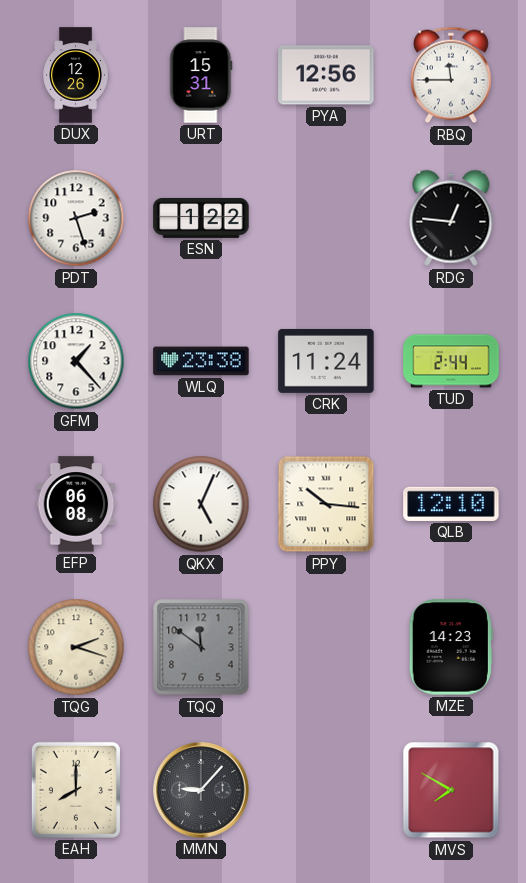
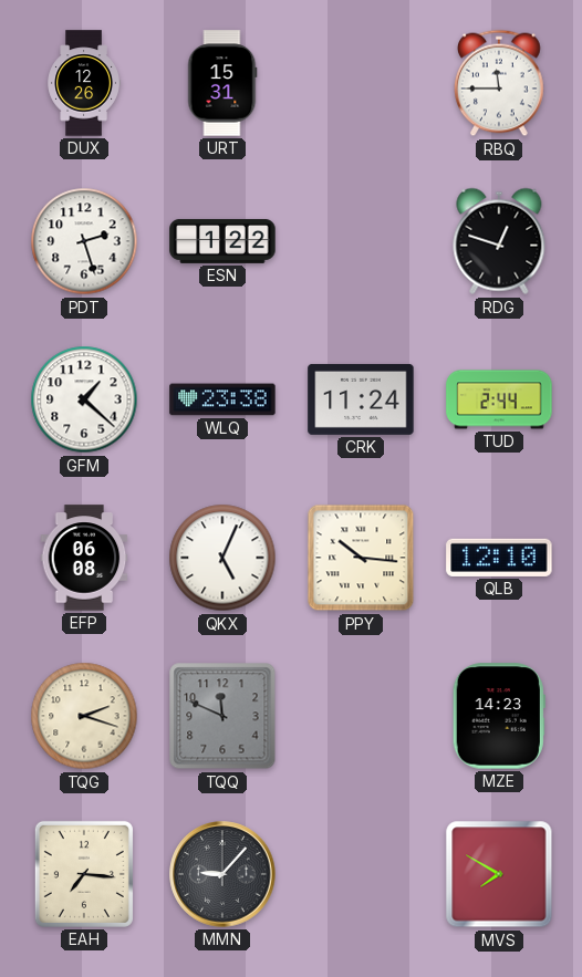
PYA: 12:56 -> none
RDG: 12:46 -> 12:48
GFM: 1:23 -> 1:22
TQQ: 11:51 -> 11:49
EAH: 8:00 -> 7:16
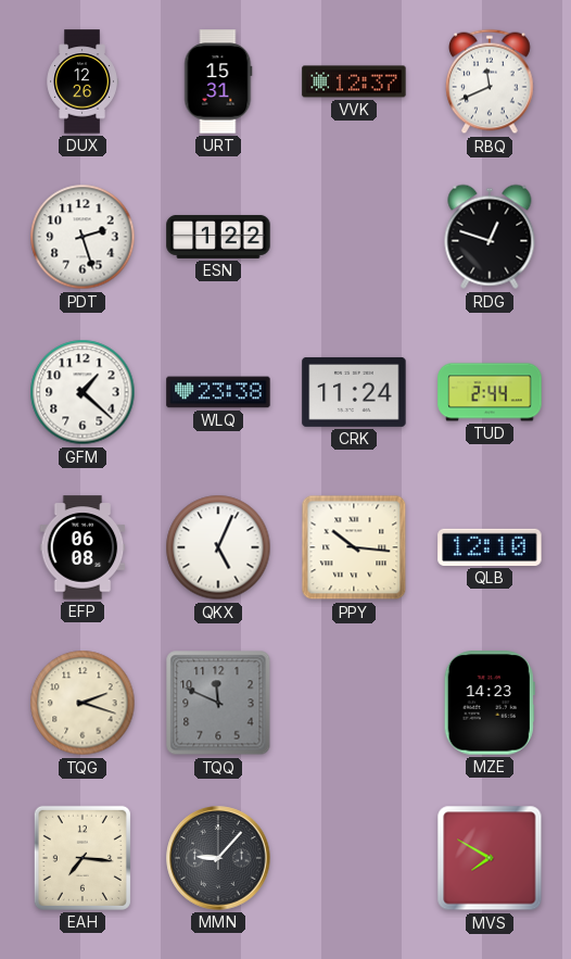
VVK: none -> 12:37
RBQ: 11:45 -> 11:41
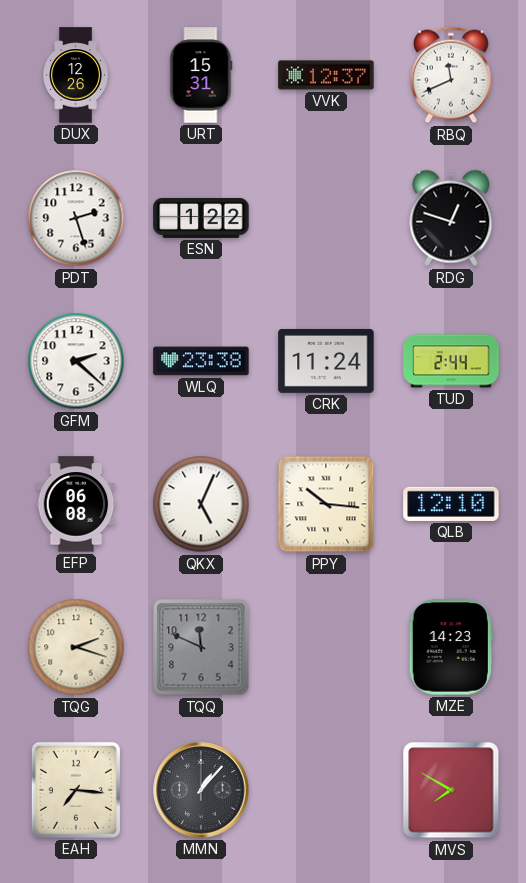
GFM: 1:22 -> 2:22
MMN: 9:07 -> 1:07
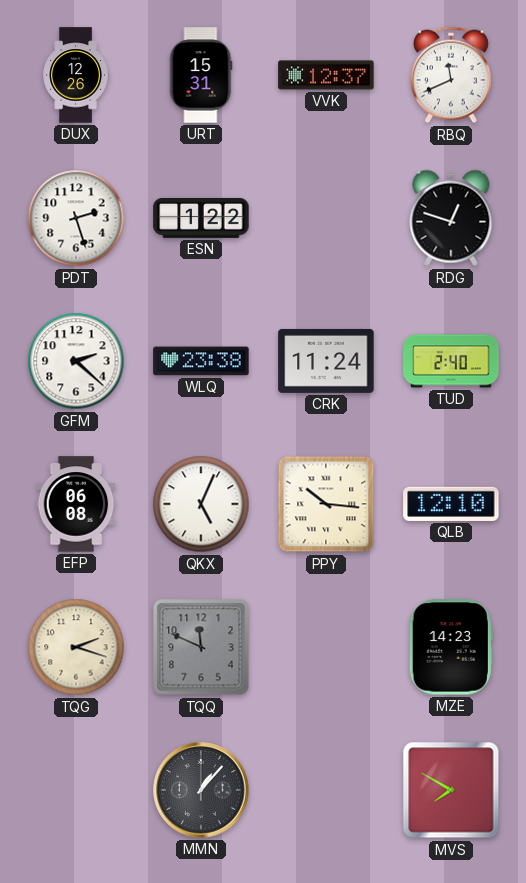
TUD: 2:44 -> 2:40
EAH: 7:16 -> none
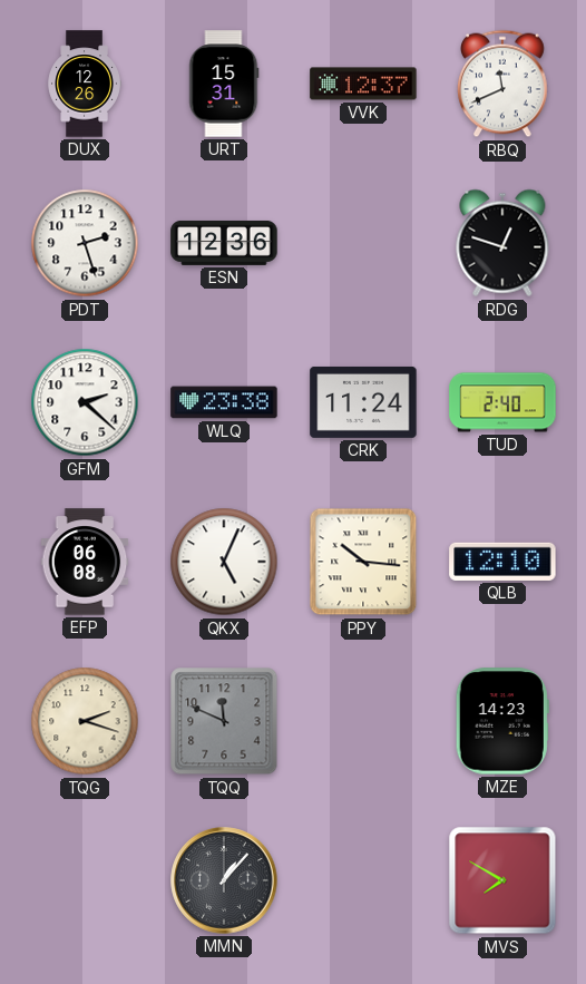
ESN: 1:22 -> 12:36
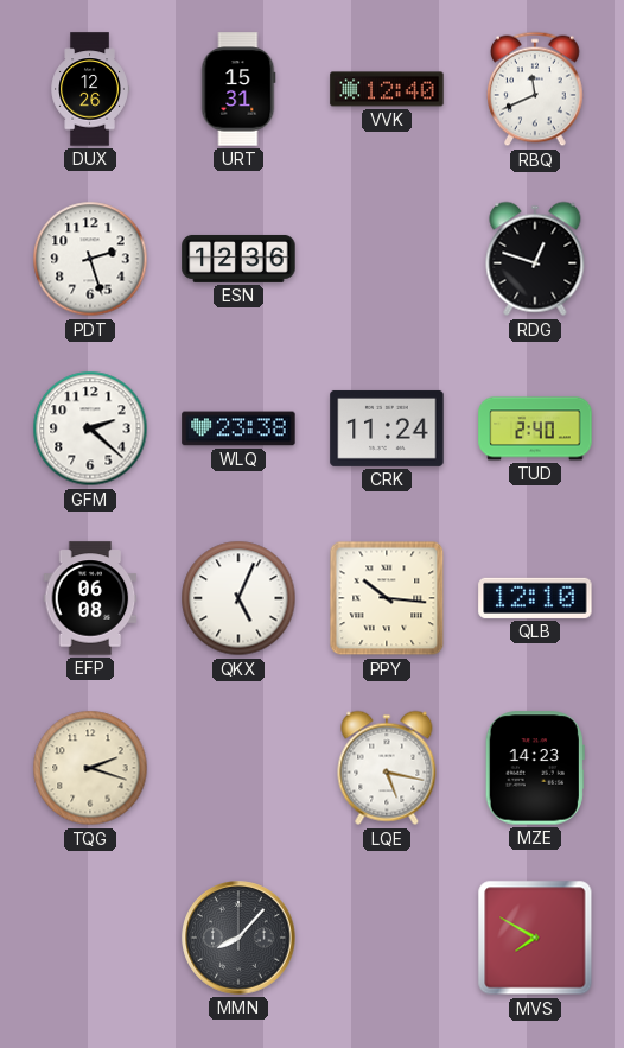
VVK: 12:37 -> 12:40
TQQ: 11:49 -> none
LQE: none -> 5:17
MMN: 1:07 -> 8:07
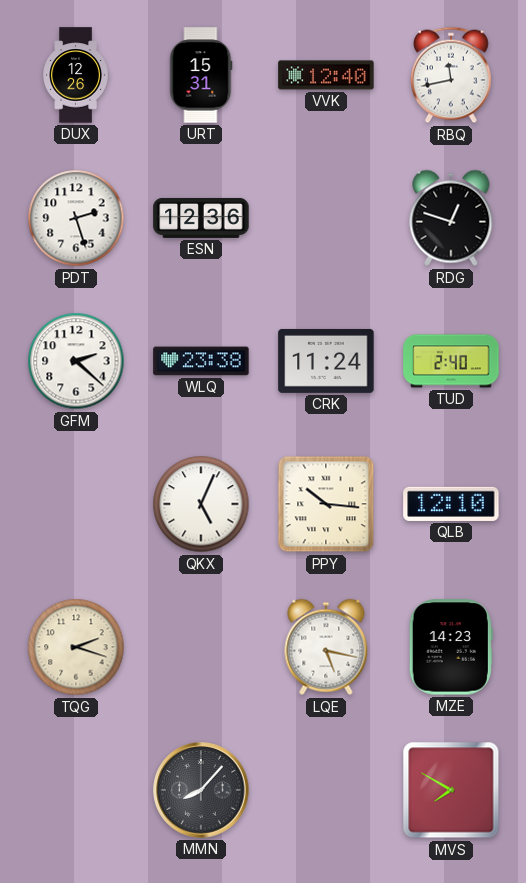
RBQ: 11:41 -> 11:43
EFP: 06:08 -> none
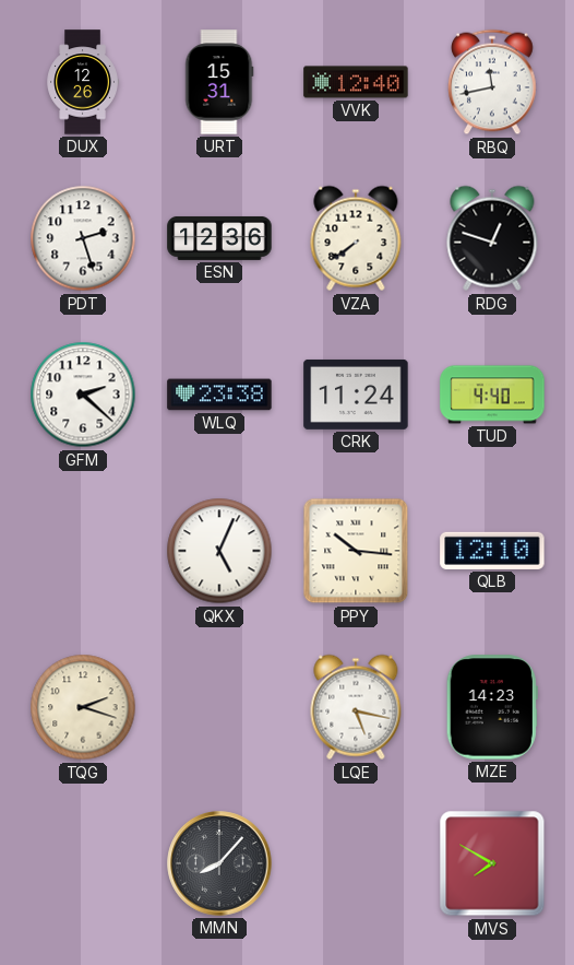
VZA: none -> 7:39
TUD: 2:40 -> 4:40
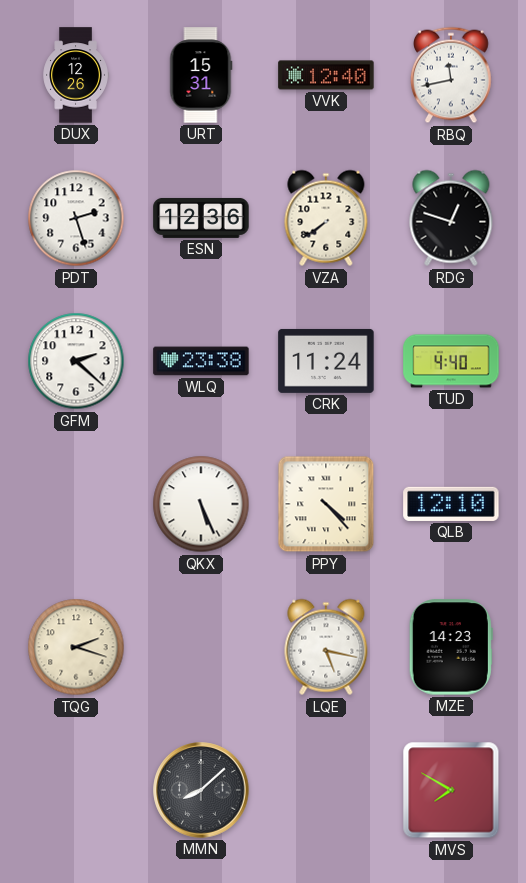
QKX: 5:04 -> 5:26
PPY: 10:16 -> 4:23
MMN: 8:07 -> 8:08
